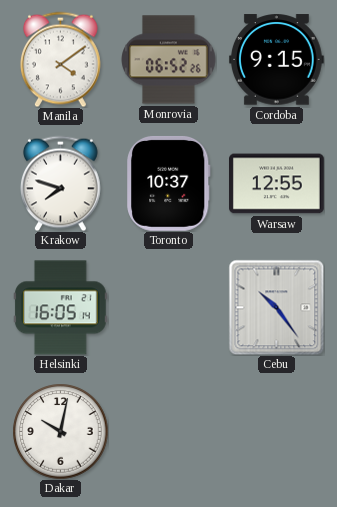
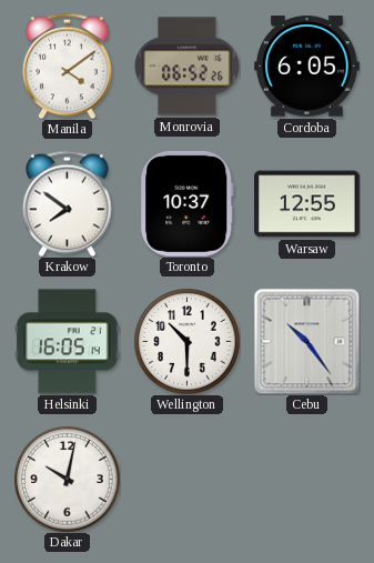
Cordoba: 9:15 -> 6:05
Krakow: 7:48 -> 7:51
Wellington: none -> 10:30
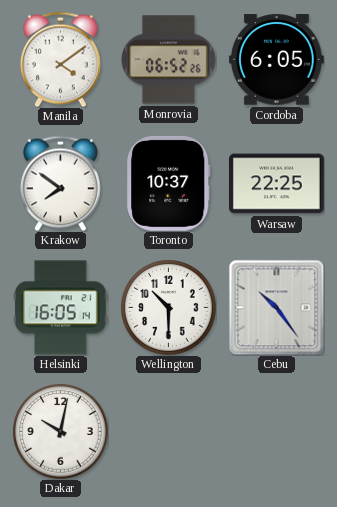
Warsaw: 12:55 -> 22:25
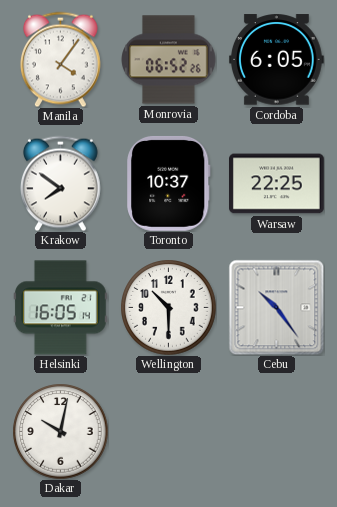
Manila: 4:09 -> 4:06
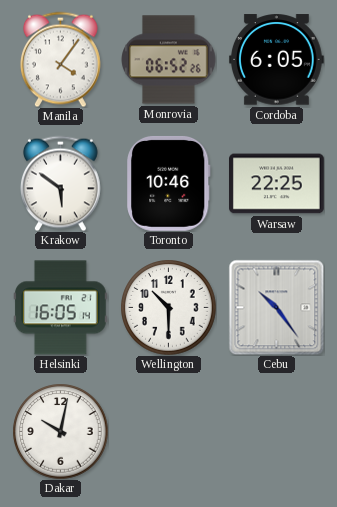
Krakow: 7:51 -> 5:51
Toronto: 10:37 -> 10:46
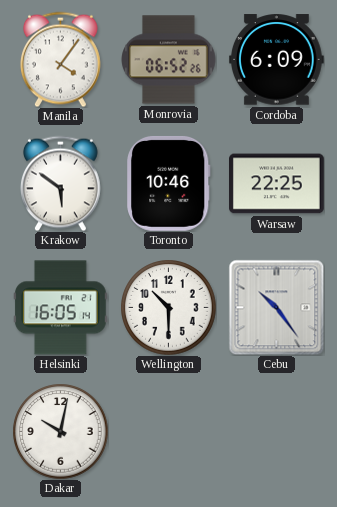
Cordoba: 6:05 -> 6:09
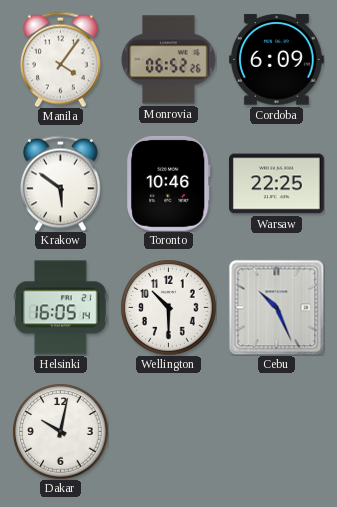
Cebu: 10:24 -> 10:26
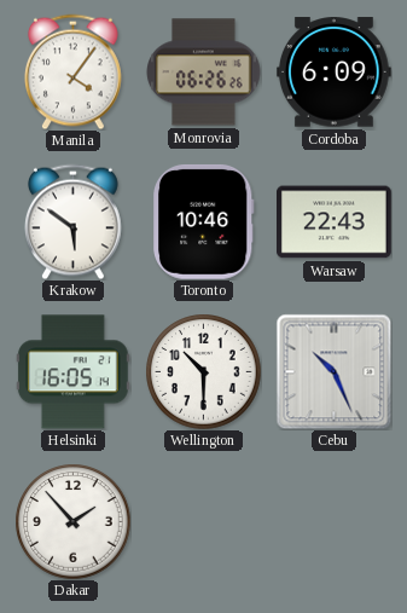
Monrovia: 06:52 -> 06:26
Warsaw: 22:25 -> 22:43
Dakar: 10:02 -> 1:53
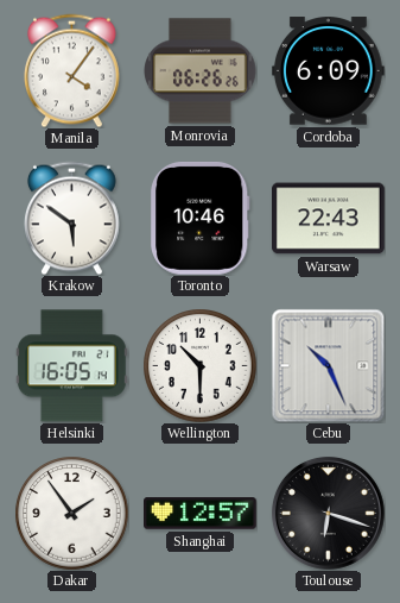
Dakar: 1:53 -> 1:54
Shanghai: none -> 12:57
Toulouse: none -> 6:18
